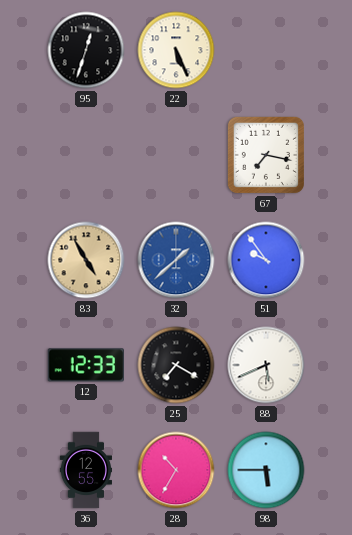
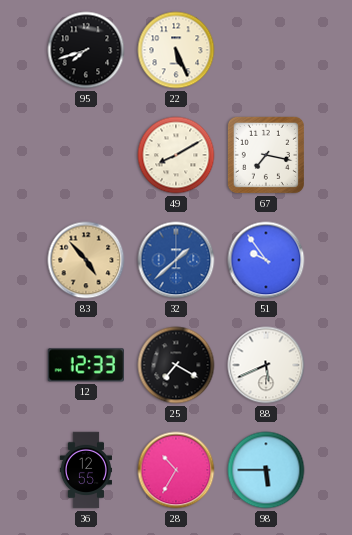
95: 12:33 -> 7:42
49: none -> 8:10
83: 4:55 -> 4:53
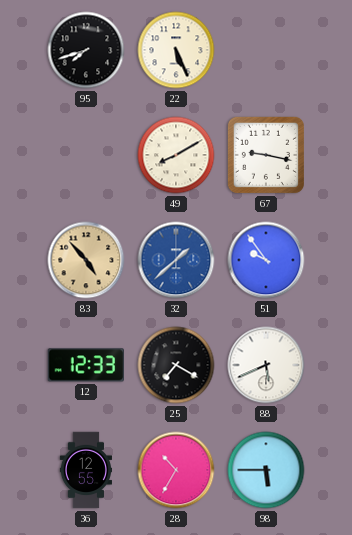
67: 7:17 -> 9:17
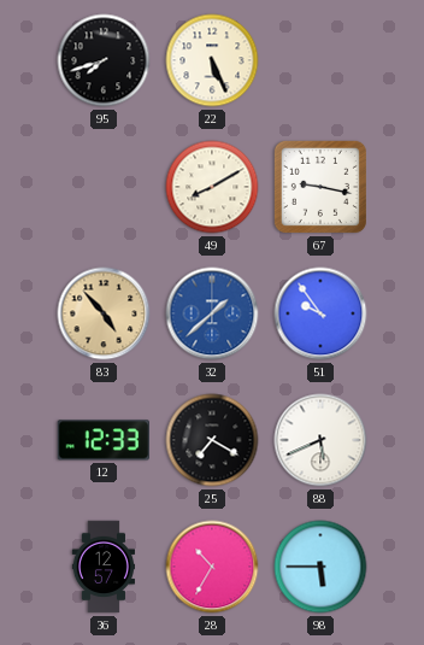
36: 12:55 -> 12:57
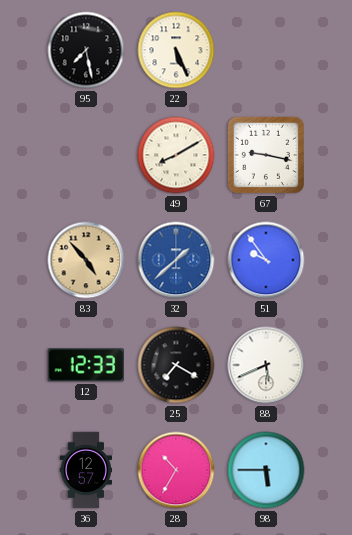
95: 7:42 -> 7:28
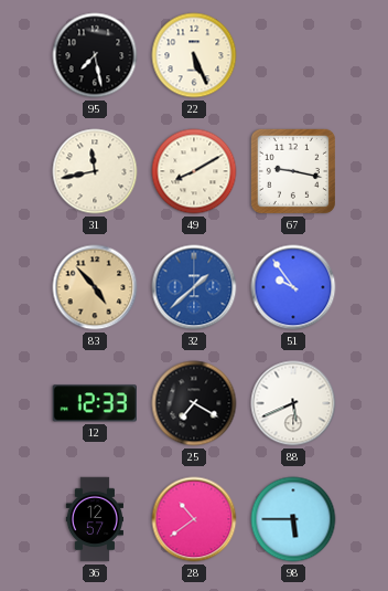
31: none -> 11:43
28: 10:35 -> 10:39
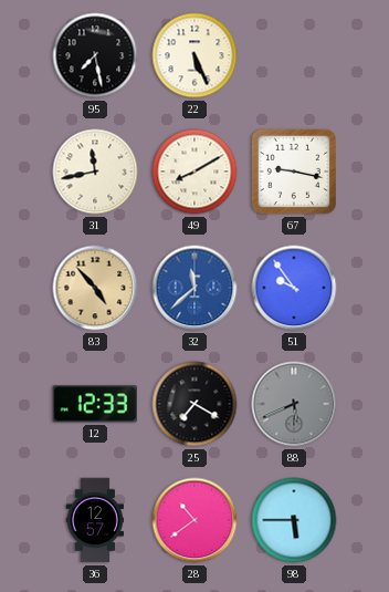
32: 1:38 -> 11:38
88 dial: white -> grey
